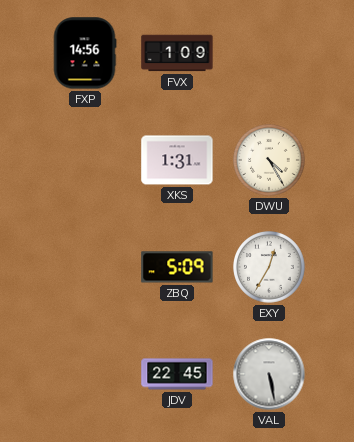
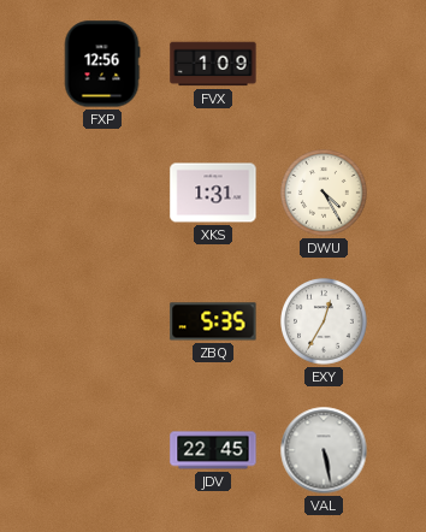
FXP: 14:56 -> 12:56
ZBQ: 5:09 -> 5:35
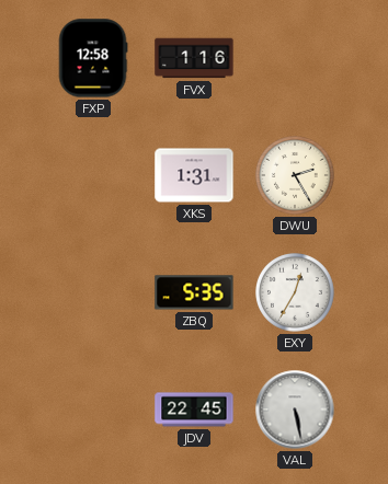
FXP: 12:56 -> 12:58
FVX: 1:09 -> 1:16
DWU: 4:25 -> 2:25
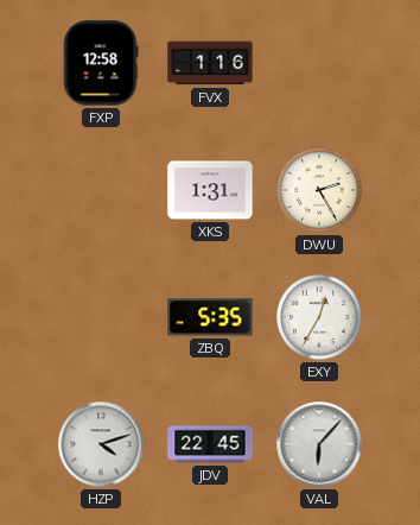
HZP: none -> 4:12
VAL: 5:28 -> 6:07
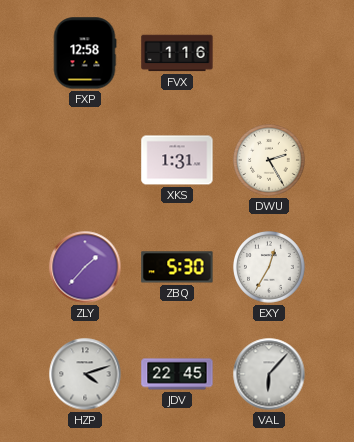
ZLY: none -> 1:37
ZBQ: 5:35 -> 5:30
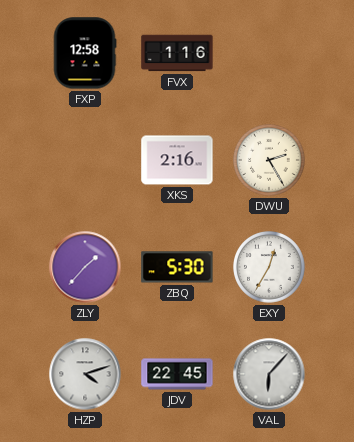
XKS: 1:31 -> 2:16
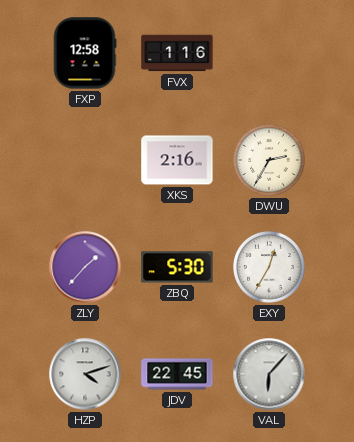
DWU: 2:25 -> 2:35
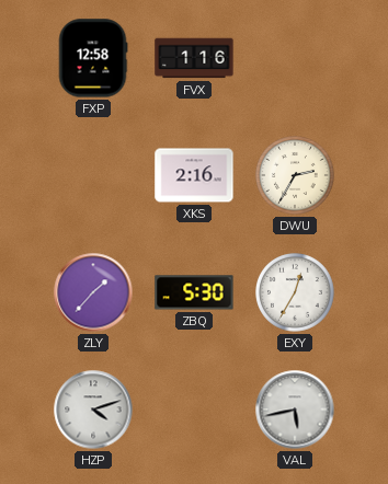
JDV: 22:45 -> none
VAL: 6:07 -> 5:43
